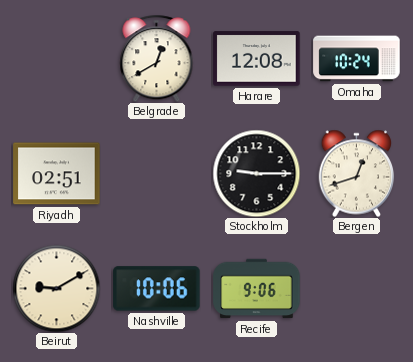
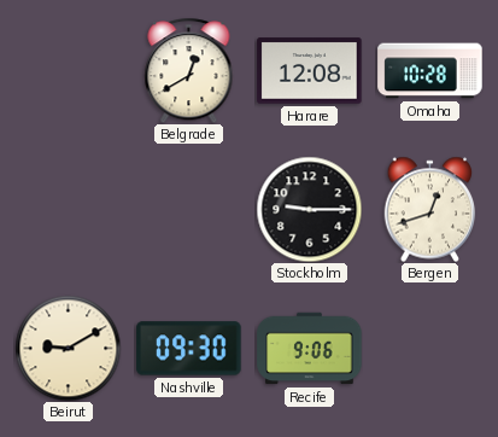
Omaha: 10:24 -> 10:28
Riyadh: 02:51 -> none
Nashville: 10:06 -> 09:30
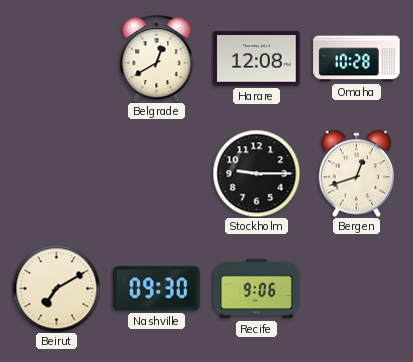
Beirut: 9:10 -> 7:10
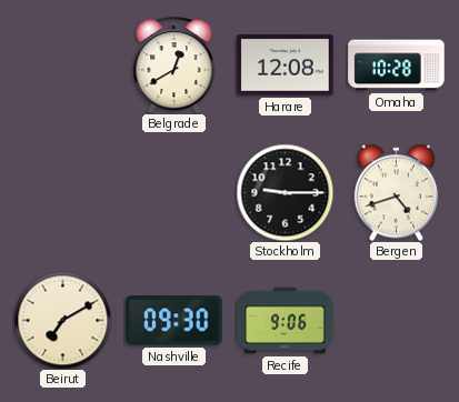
Bergen: 12:42 -> 4:42
